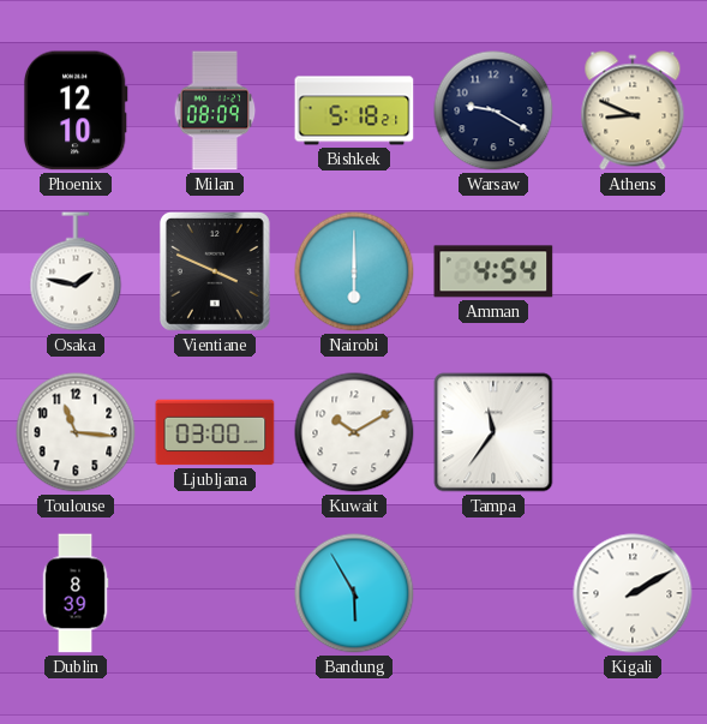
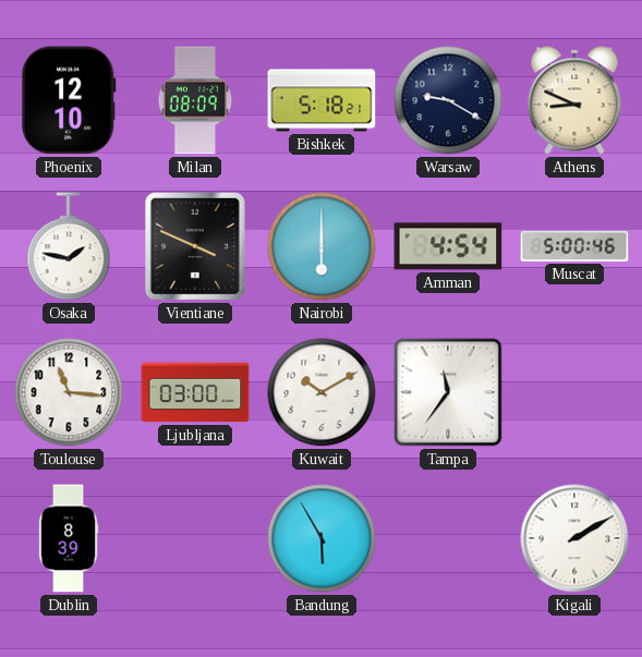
Muscat: none -> 5:00
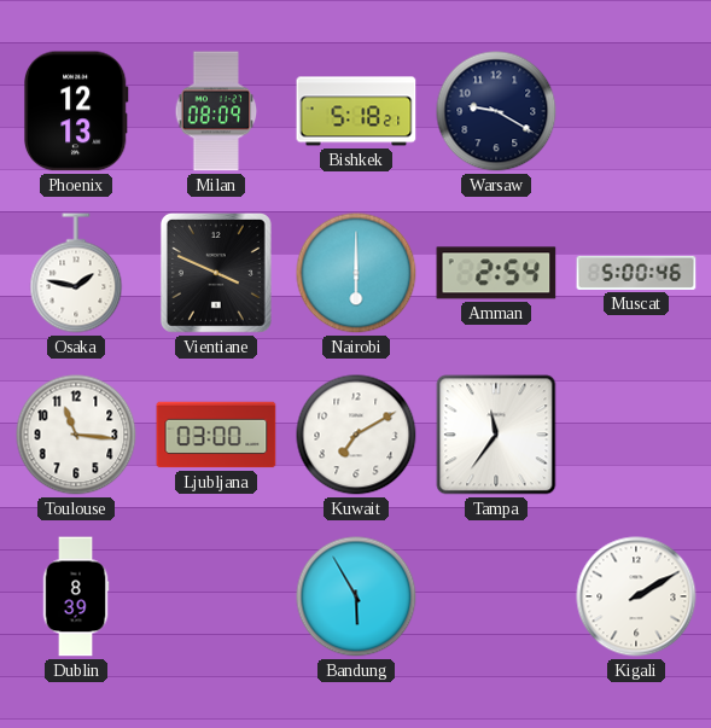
Phoenix: 12:10 -> 12:13
Athens: 8:49 -> none
Amman: 4:54 -> 2:54
Kuwait: 10:10 -> 7:10
